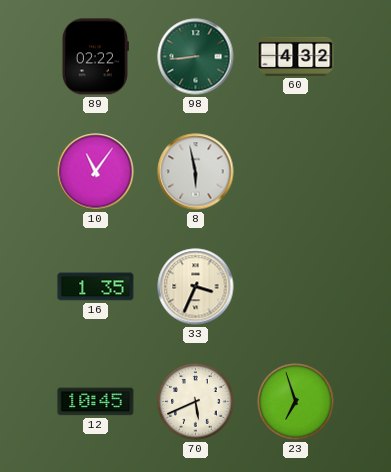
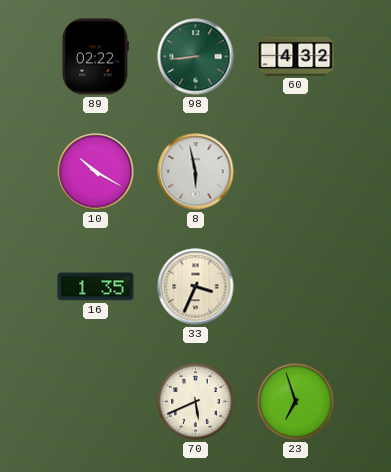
10: 11:06 -> 10:20
12: 10:45 -> none
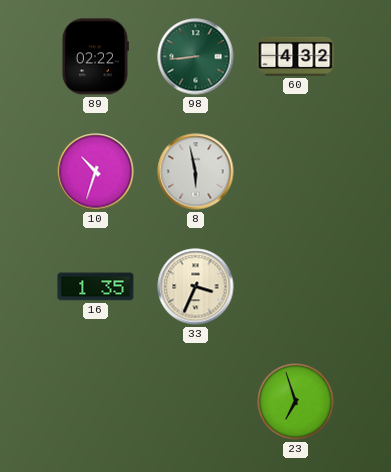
10: 10:20 -> 10:33
70: 5:41 -> none
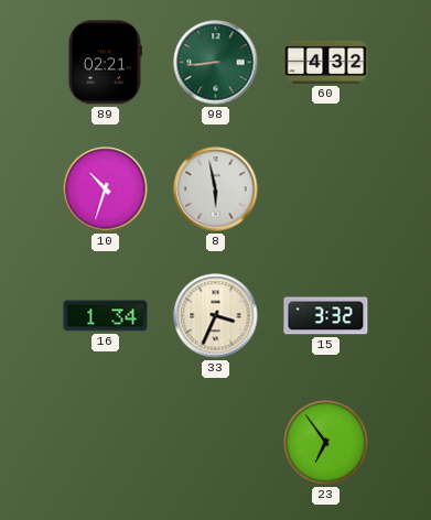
89: 02:22 -> 02:21
16: 1:35 -> 1:34
15: none -> 3:32
23: 6:57 -> 6:54
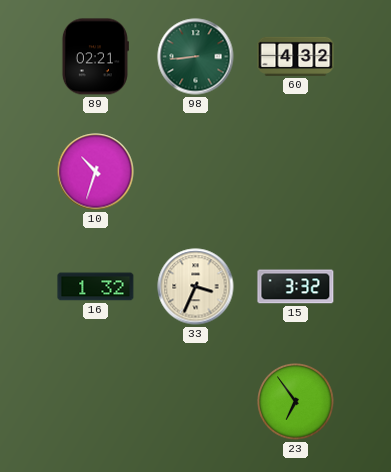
8: 5:58 -> none
16: 1:34 -> 1:32
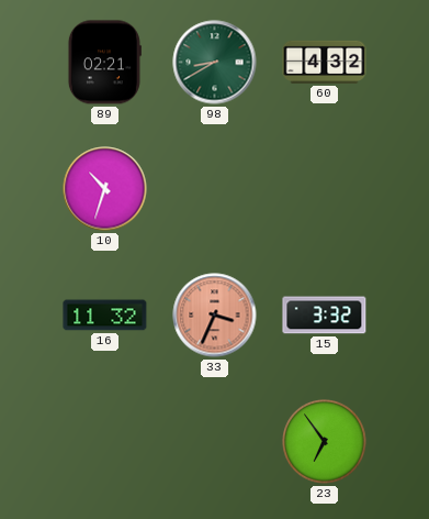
98: 8:44 -> 8:40
16: 1:32 -> 11:32
33 dial: cream -> salmon
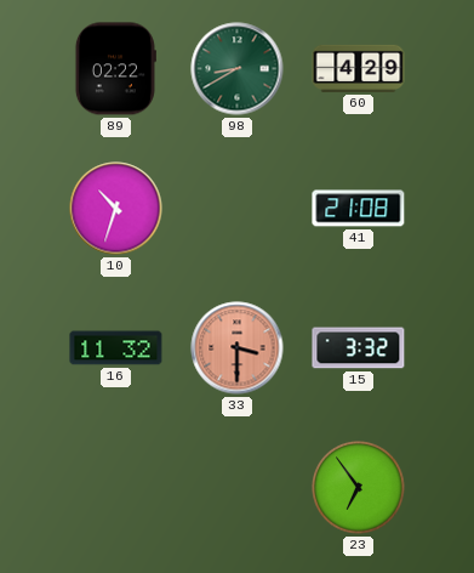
89: 02:21 -> 02:22
60: 4:32 -> 4:29
41: none -> 21:08
33: 3:34 -> 3:30
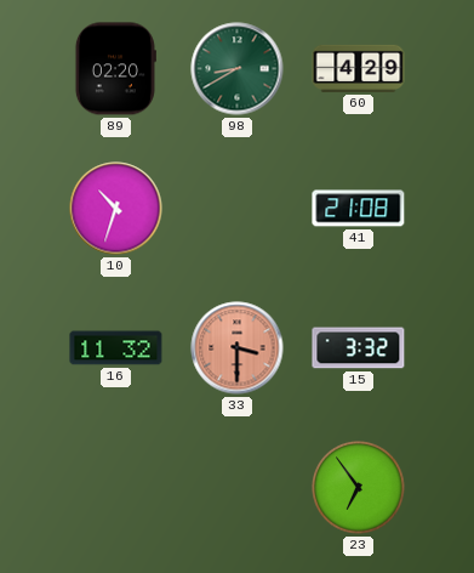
89: 02:22 -> 02:20
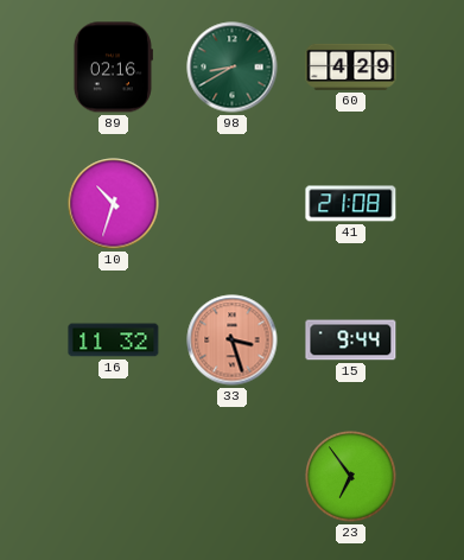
89: 02:20 -> 02:16
33: 3:30 -> 3:27
15: 3:32 -> 9:44
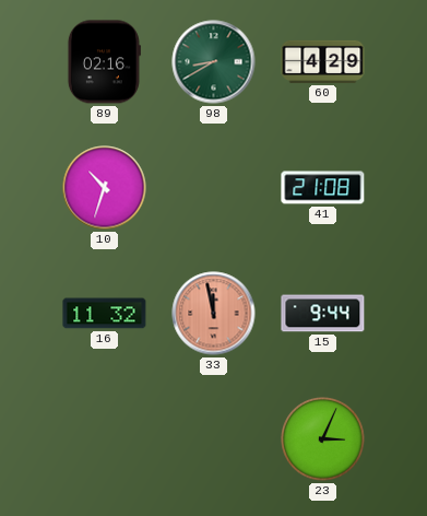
33: 3:27 -> 11:58
23: 6:54 -> 3:04
